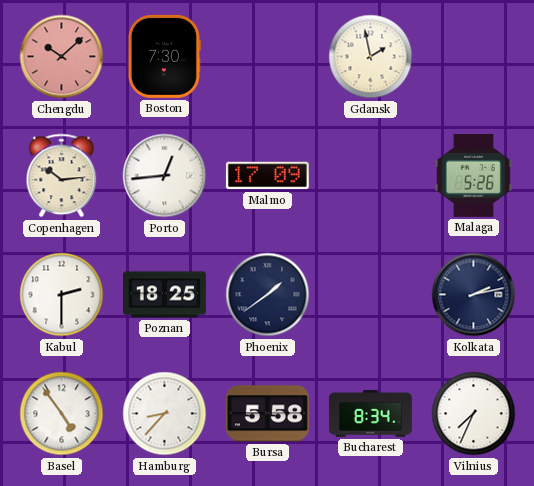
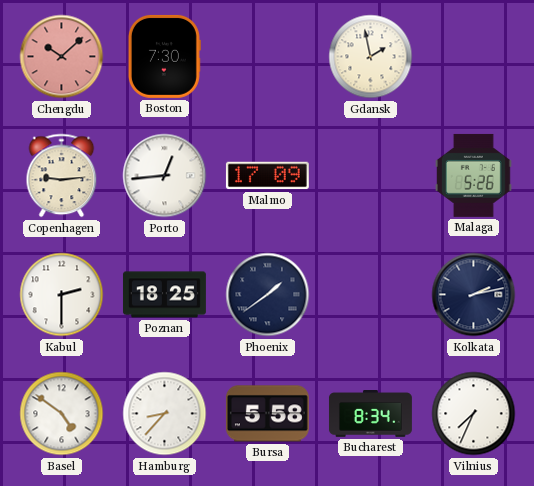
Copenhagen: 10:14 -> 9:14
Basel: 4:54 -> 4:51
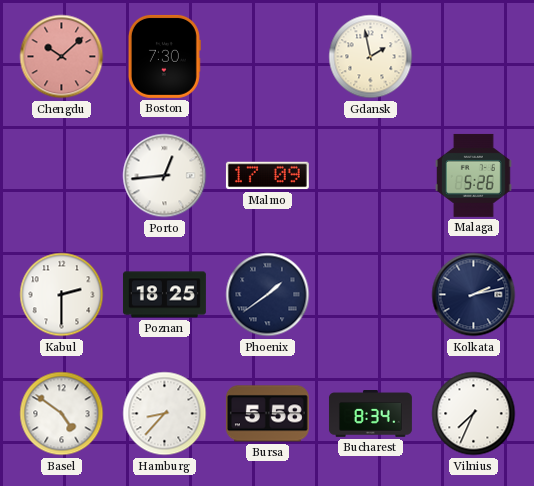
Copenhagen: 9:14 -> none
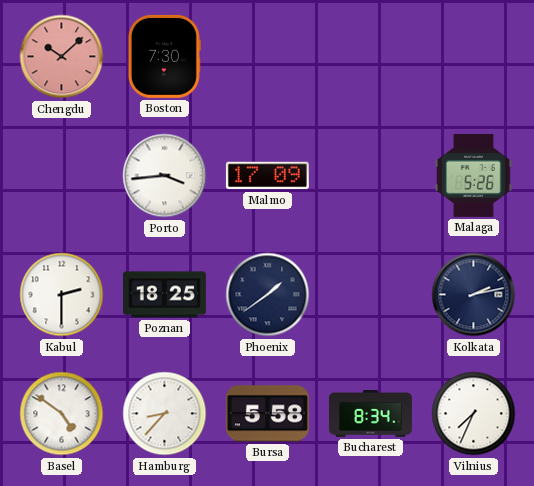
Gdansk: 1:58 -> none
Porto: 12:44 -> 3:44
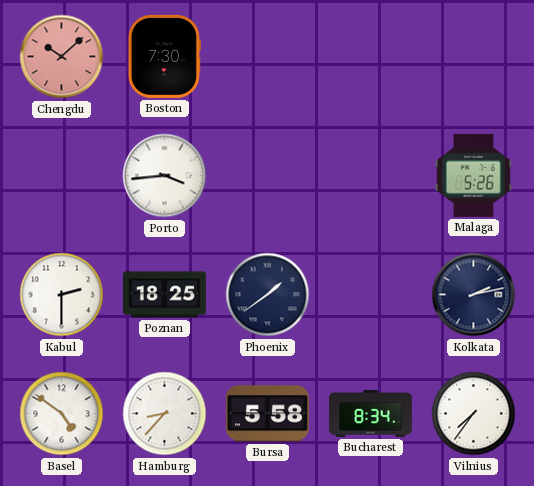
Malmo: 17:09 -> none
Vilnius: 7:34 -> 7:36
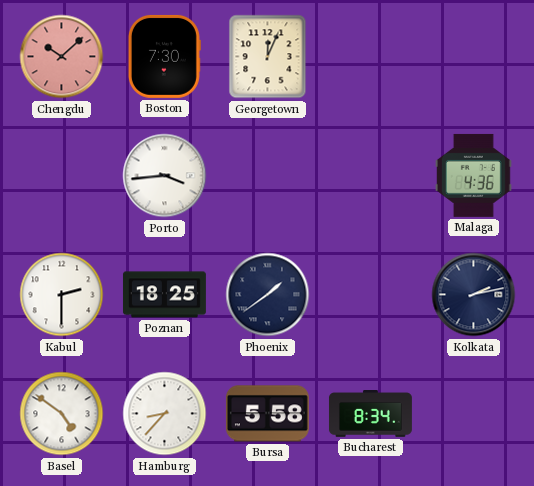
Georgetown: none -> 12:04
Malaga: 5:26 -> 4:36
Vilnius: 7:36 -> none
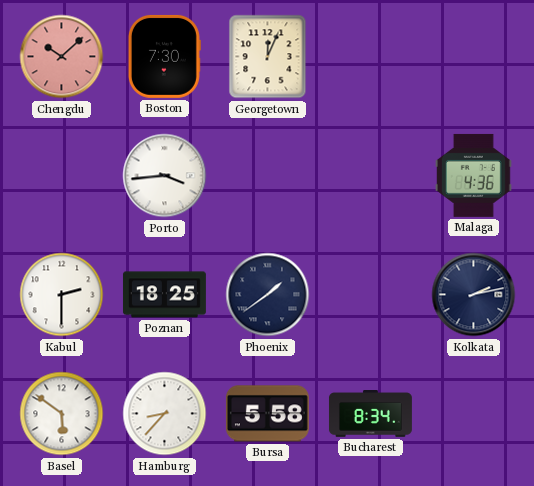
Basel: 4:51 -> 5:51
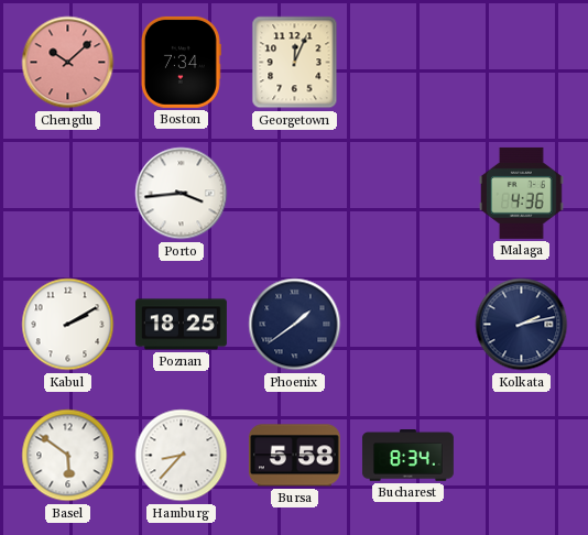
Boston: 7:30 -> 7:34
Kabul: 2:30 -> 2:10
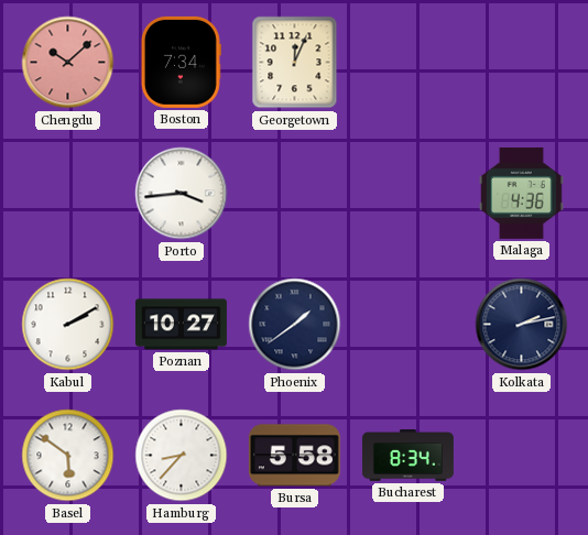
Poznan: 18:25 -> 10:27
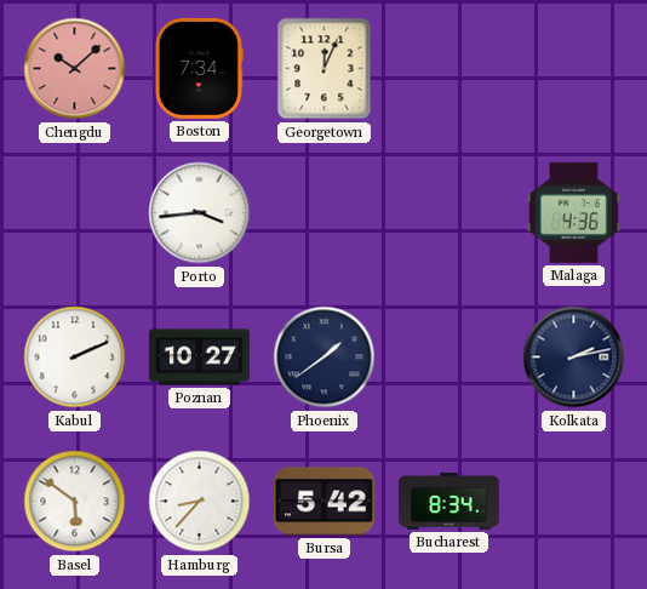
Kabul: 2:10 -> 2:11
Bursa: 5:58 -> 5:42
